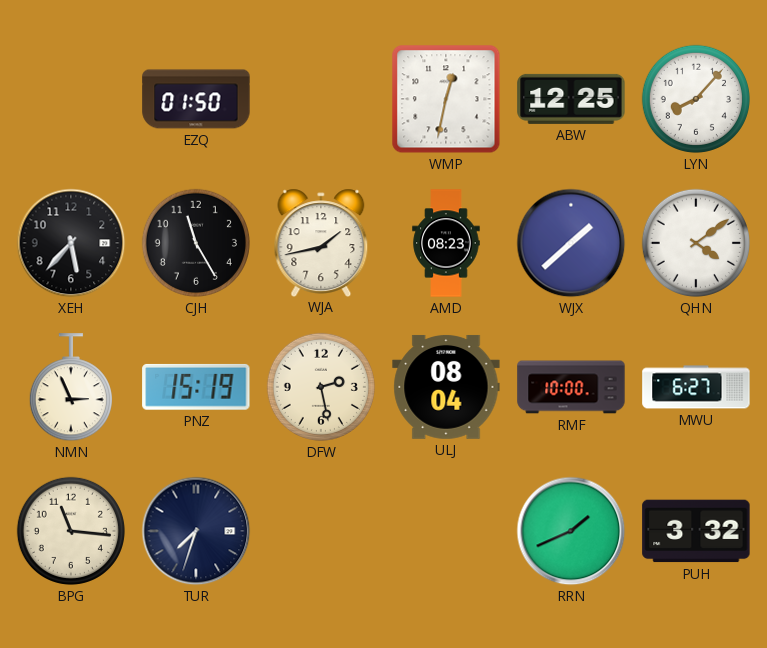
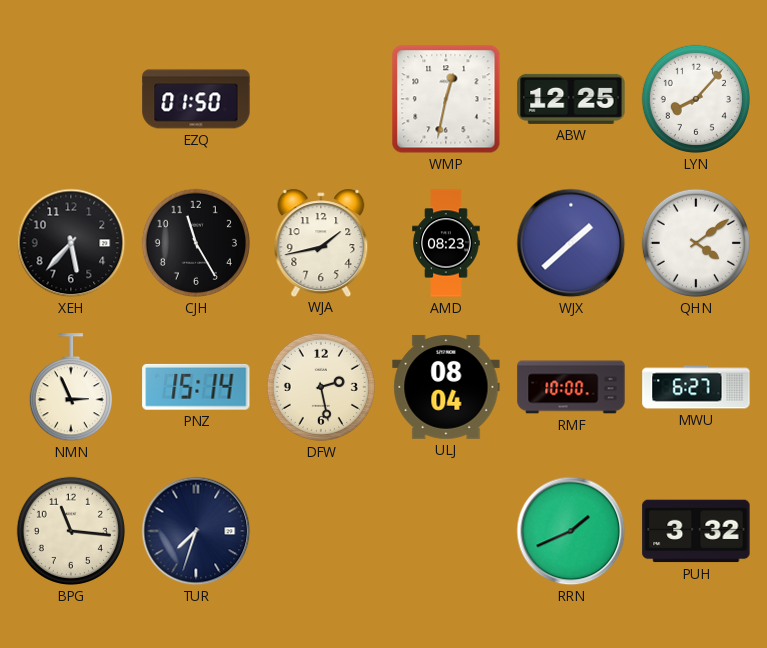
PNZ: 15:19 -> 15:14
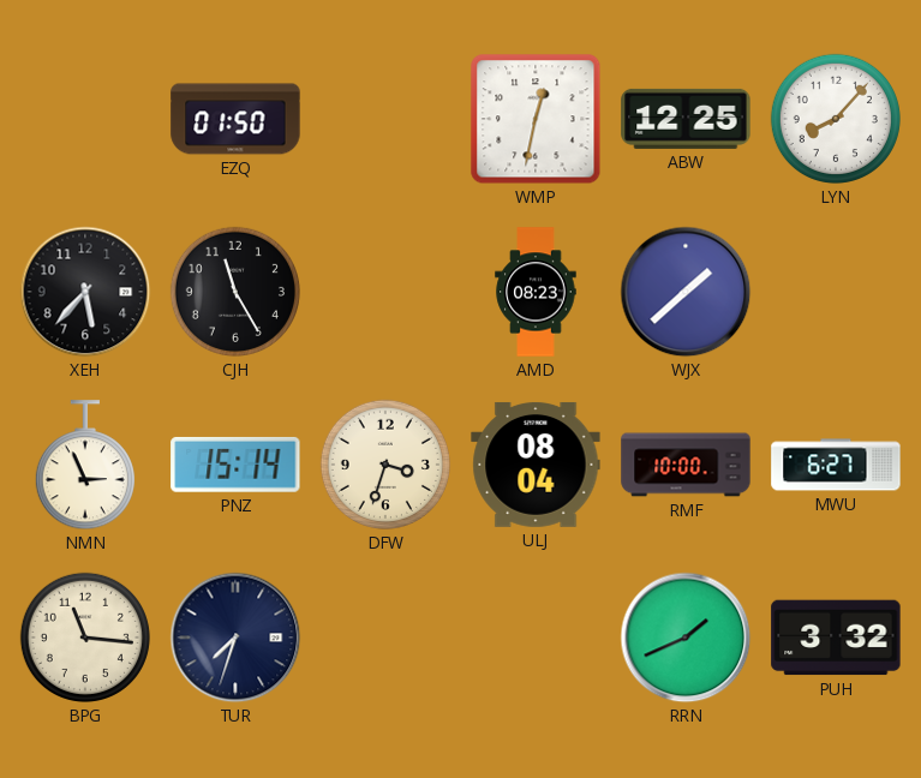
WJA: 1:43 -> none
QHN: 4:09 -> none
DFW: 2:28 -> 3:33
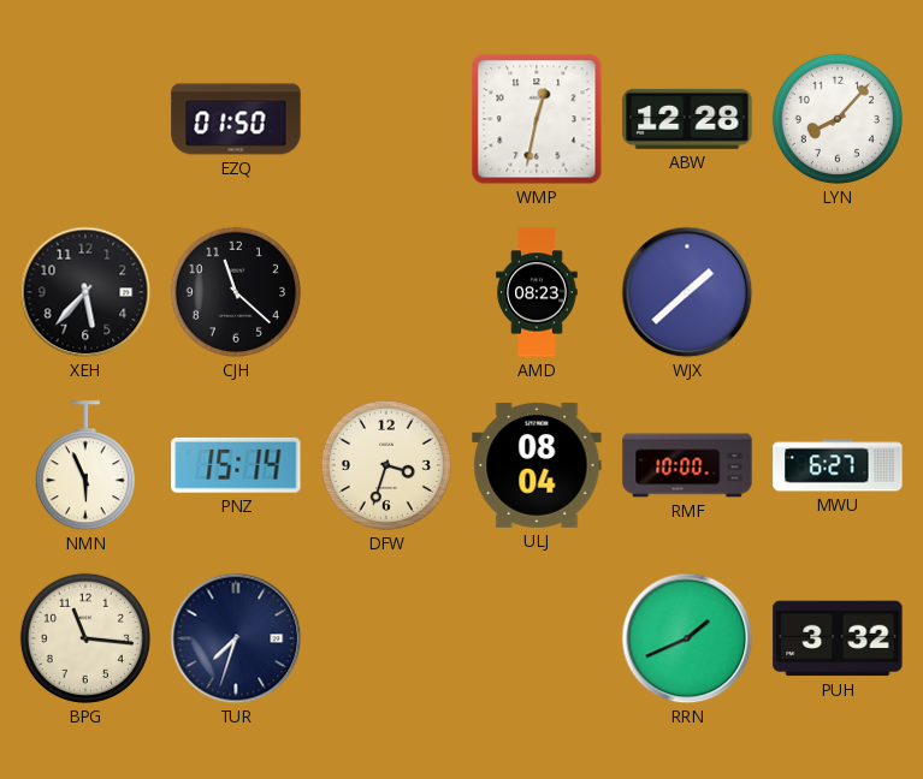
ABW: 12:25 -> 12:28
CJH: 11:25 -> 11:22
NMN: 2:56 -> 5:56
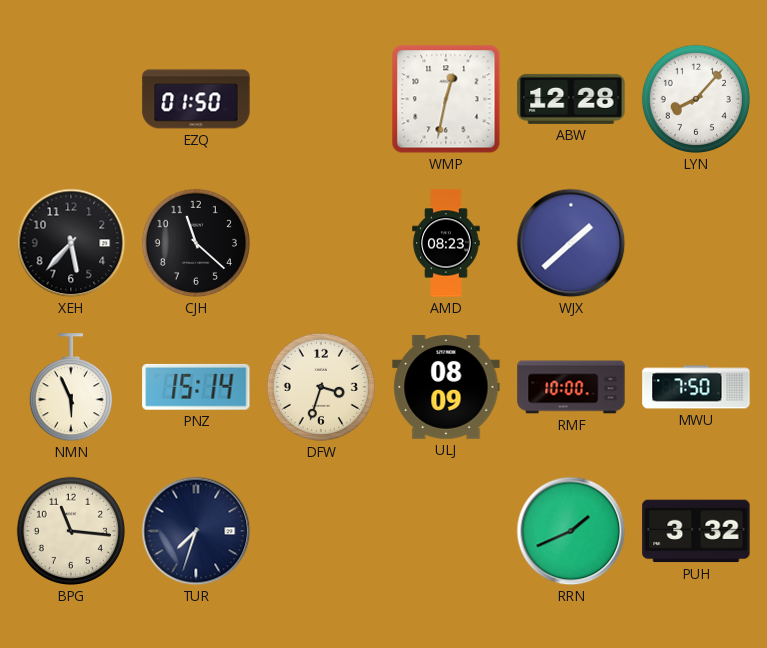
ULJ: 08:04 -> 08:09
MWU: 6:27 -> 7:50
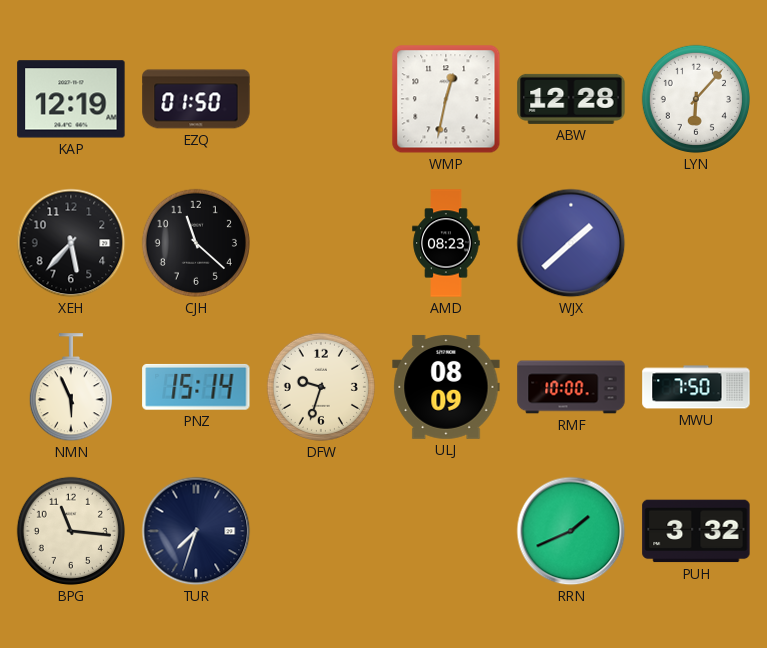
KAP: none -> 12:19
LYN: 8:07 -> 6:07
DFW: 3:33 -> 9:33
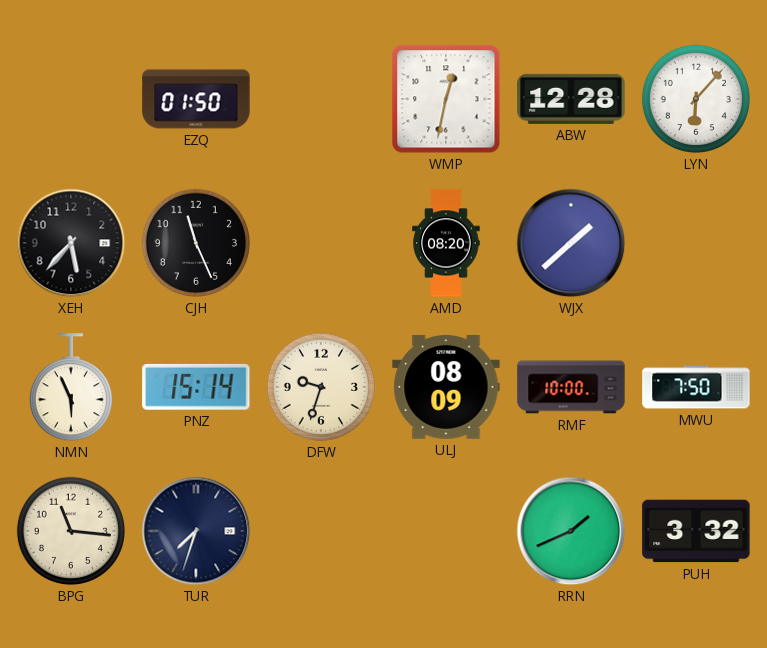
KAP: 12:19 -> none
CJH: 11:22 -> 11:26
AMD: 08:23 -> 08:20
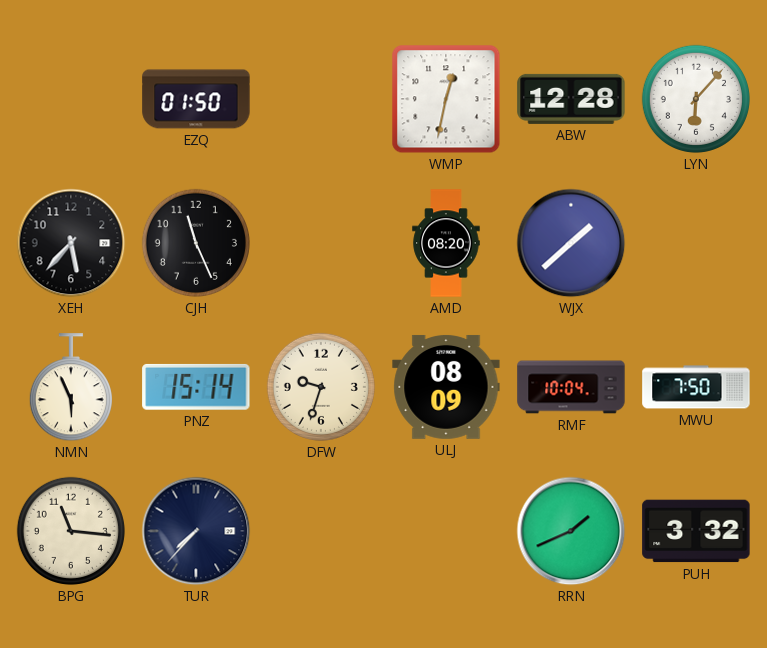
RMF: 10:00 -> 10:04
TUR: 7:33 -> 7:37
